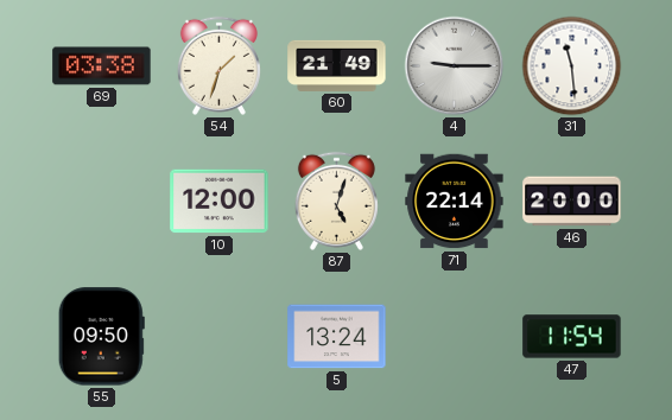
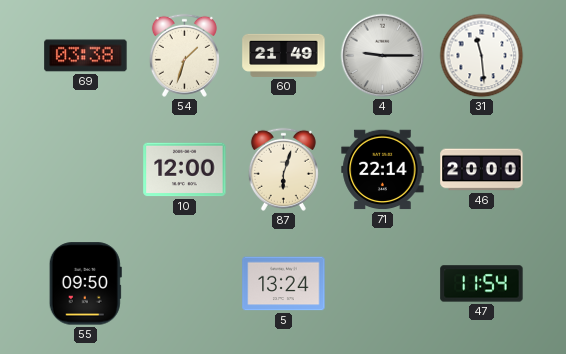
87: 5:03 -> 6:03
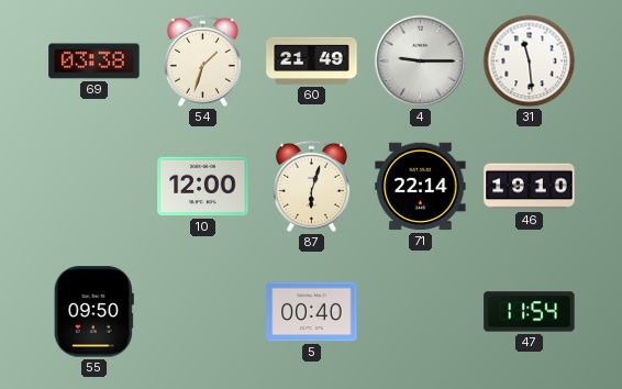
46: 20:00 -> 19:10
5: 13:24 -> 00:40
